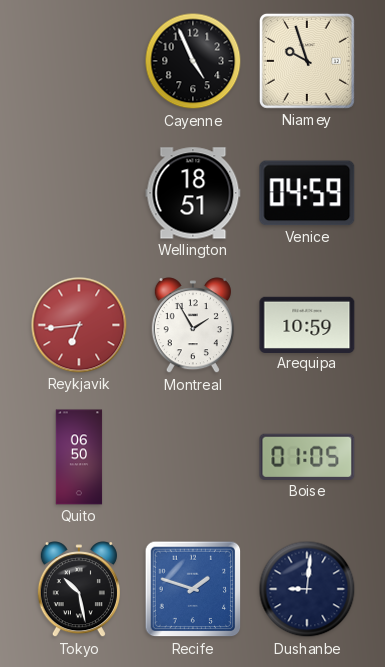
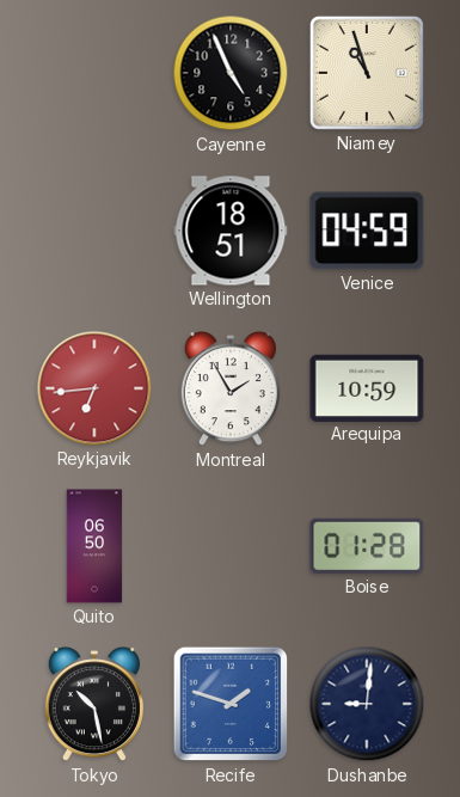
Niamey: 9:57 -> 10:57
Boise: 01:05 -> 01:28
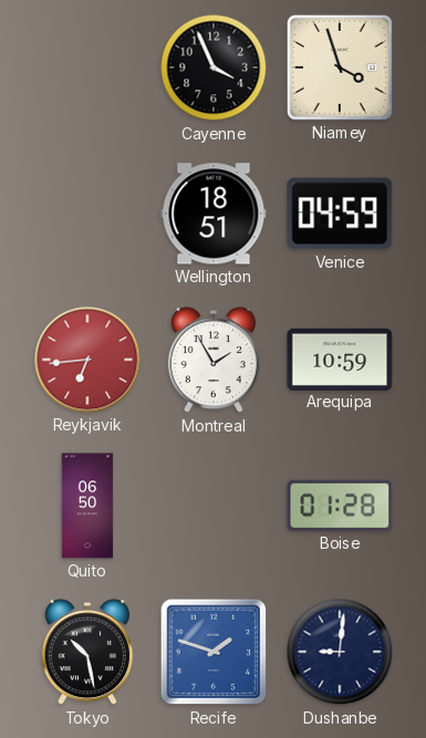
Cayenne: 4:56 -> 3:56
Niamey: 10:57 -> 3:57
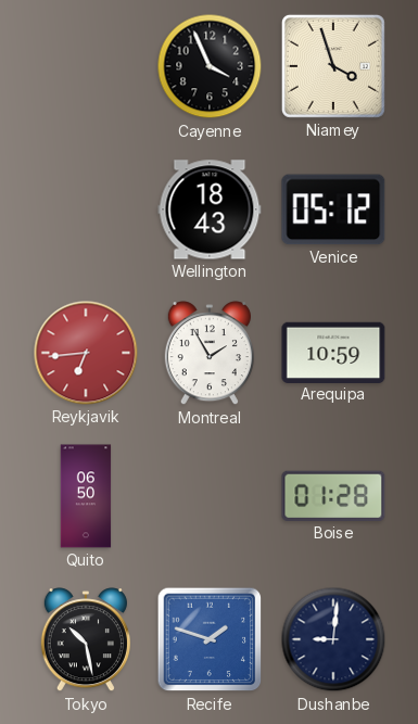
Wellington: 18:51 -> 18:43
Venice: 04:59 -> 05:12
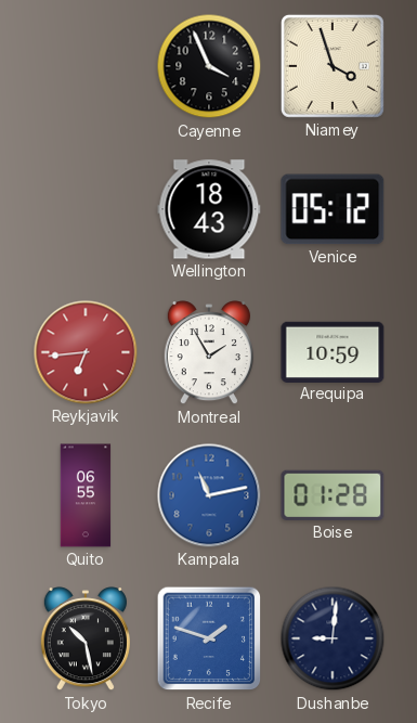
Quito: 06:50 -> 06:55
Kampala: none -> 11:13
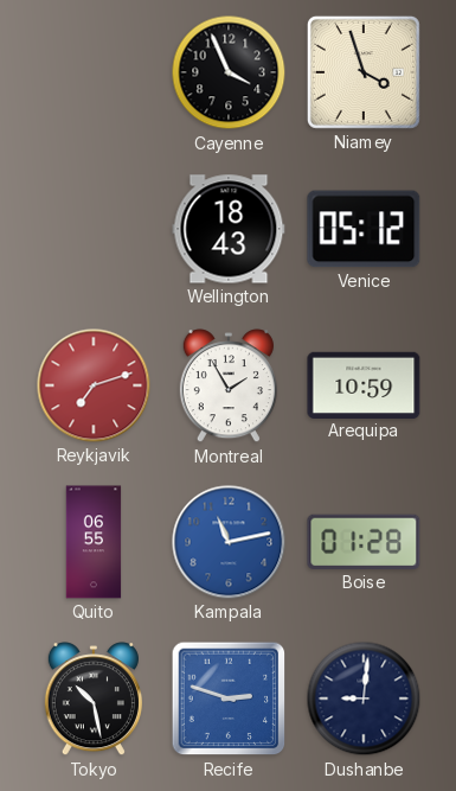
Reykjavik: 6:44 -> 7:12
Recife: 1:48 -> 2:48
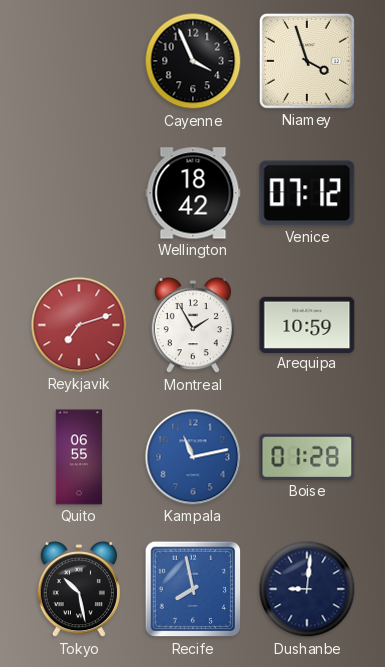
Wellington: 18:43 -> 18:42
Venice: 05:12 -> 07:12
Recife: 2:48 -> 7:58
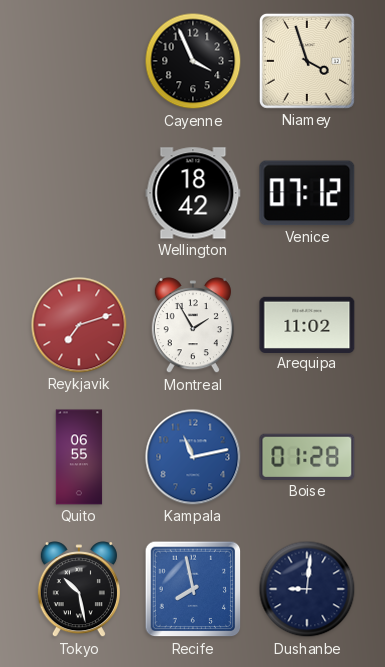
Arequipa: 10:59 -> 11:02
